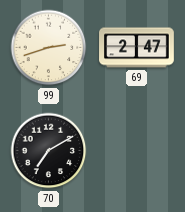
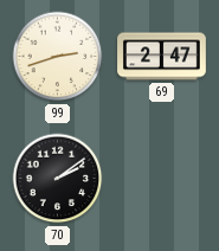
70: 7:10 -> 2:09
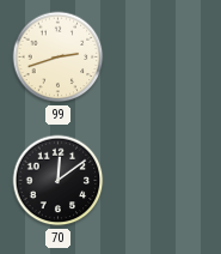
69: 2:47 -> none
70: 2:09 -> 12:09
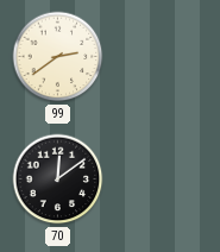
99: 2:42 -> 2:39
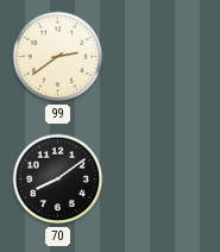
70: 12:09 -> 8:09
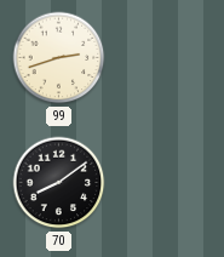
99: 2:39 -> 2:42
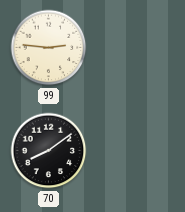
99: 2:42 -> 2:46
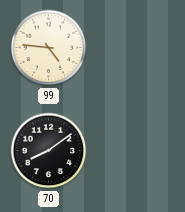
99: 2:46 -> 4:46
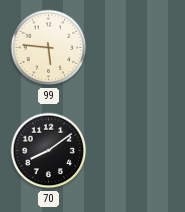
99: 4:46 -> 5:46
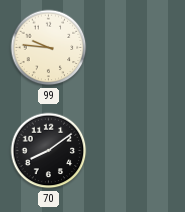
99: 5:46 -> 9:46
